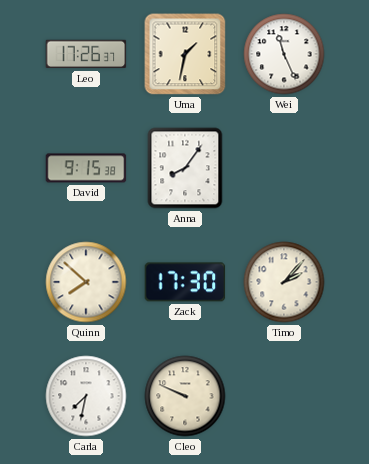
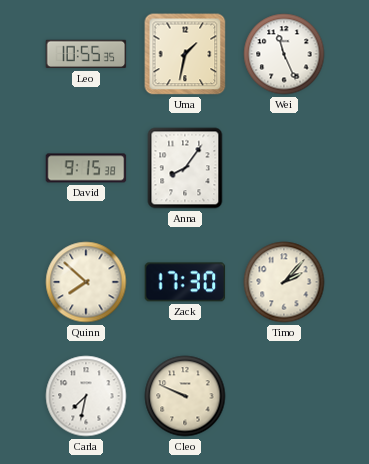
Leo: 17:26 -> 10:55
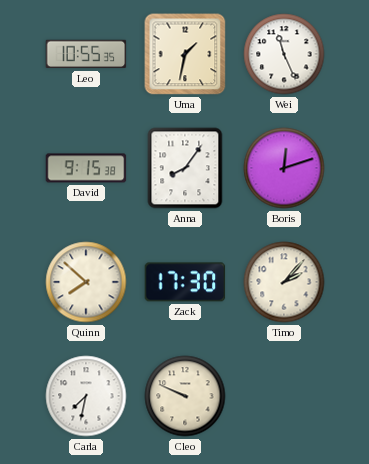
Boris: none -> 12:12
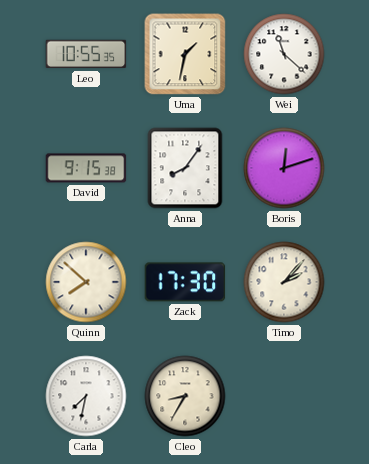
Wei: 11:26 -> 11:22
Cleo: 9:49 -> 8:35
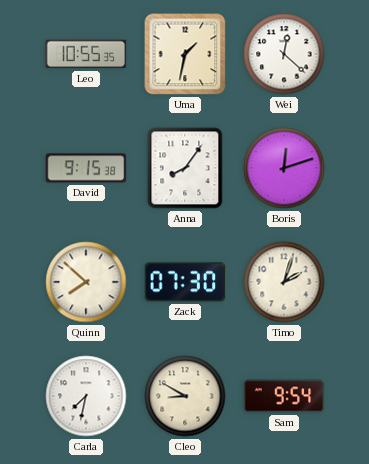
Wei: 11:22 -> 12:22
Zack: 17:30 -> 07:30
Timo: 2:07 -> 2:03
Cleo: 8:35 -> 8:50
Sam: none -> 9:54
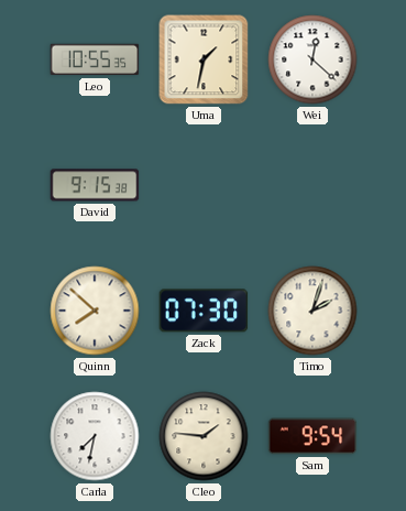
Anna: 8:06 -> none
Boris: 12:12 -> none
Cleo: 8:50 -> 1:46
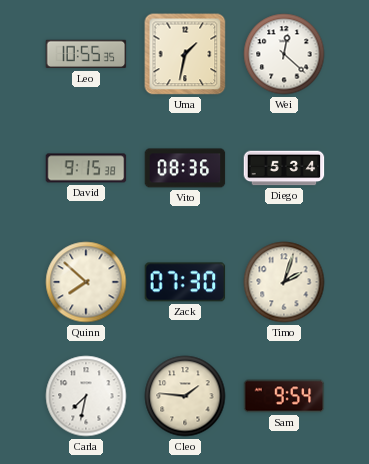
Vito: none -> 08:36
Diego: none -> 5:34
